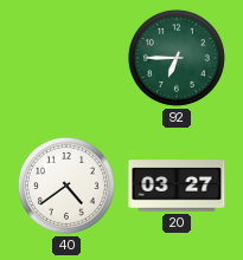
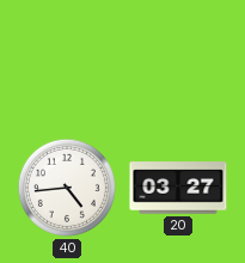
92: 6:45 -> none
40: 4:39 -> 4:44
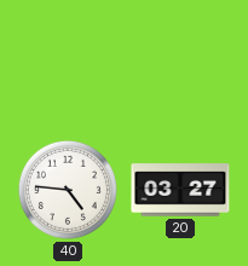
40: 4:44 -> 4:46
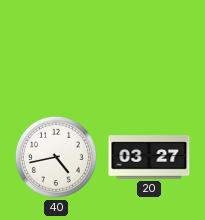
40: 4:46 -> 4:43
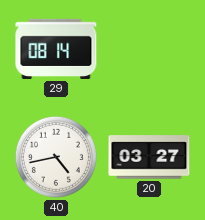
29: none -> 08:14
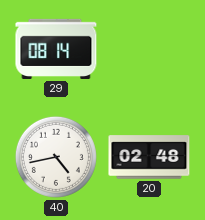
20: 03:27 -> 02:48
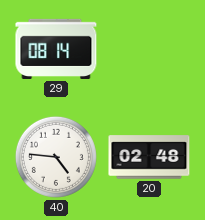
40: 4:43 -> 4:46
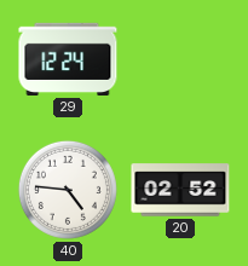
29: 08:14 -> 12:24
20: 02:48 -> 02:52
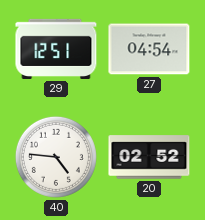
29: 12:24 -> 12:51
27: none -> 04:54
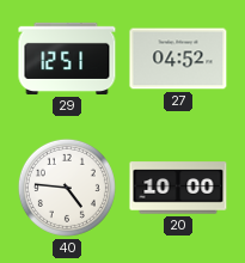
27: 04:54 -> 04:52
20: 02:52 -> 10:00
